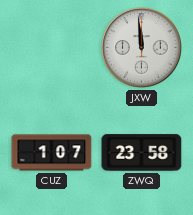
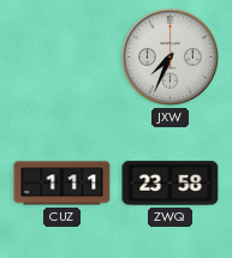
JXW: 11:59 -> 7:34
CUZ: 1:07 -> 1:11
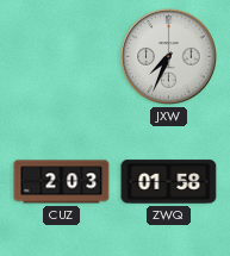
CUZ: 1:11 -> 2:03
ZWQ: 23:58 -> 01:58
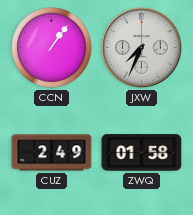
CCN: none -> 1:06
CUZ: 2:03 -> 2:49
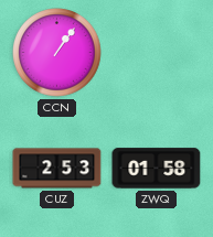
JXW: 7:34 -> none
CUZ: 2:49 -> 2:53
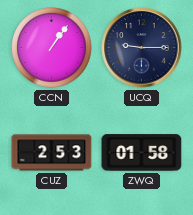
UCQ: none -> 9:15
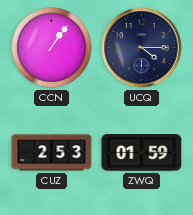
UCQ: 9:15 -> 4:15
ZWQ: 01:58 -> 01:59
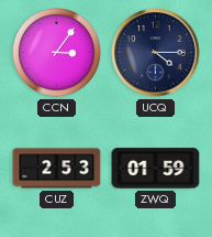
CCN: 1:06 -> 3:06
